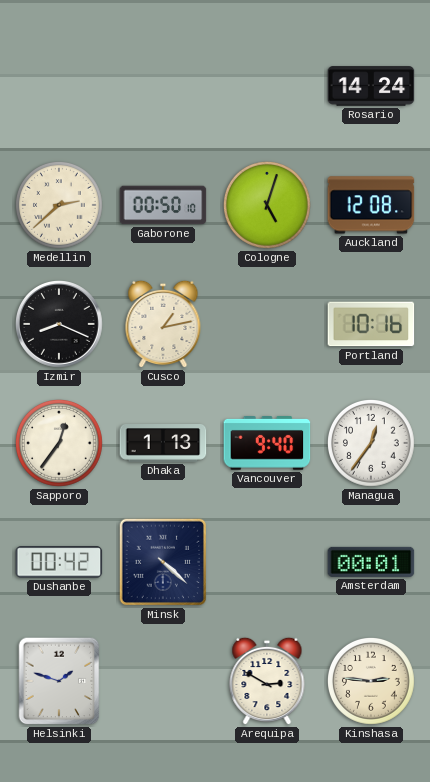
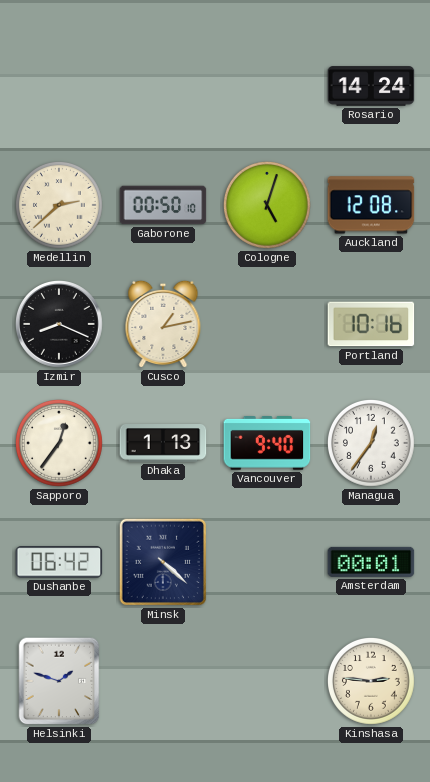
Dushanbe: 00:42 -> 06:42
Arequipa: 2:50 -> none
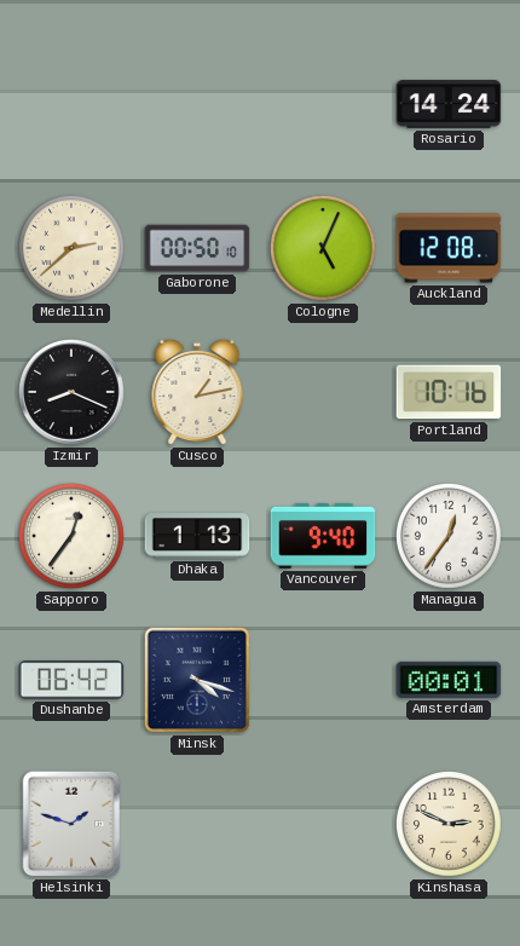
Cologne: 5:03 -> 5:04
Minsk: 4:22 -> 4:18
Kinshasa: 2:46 -> 2:49
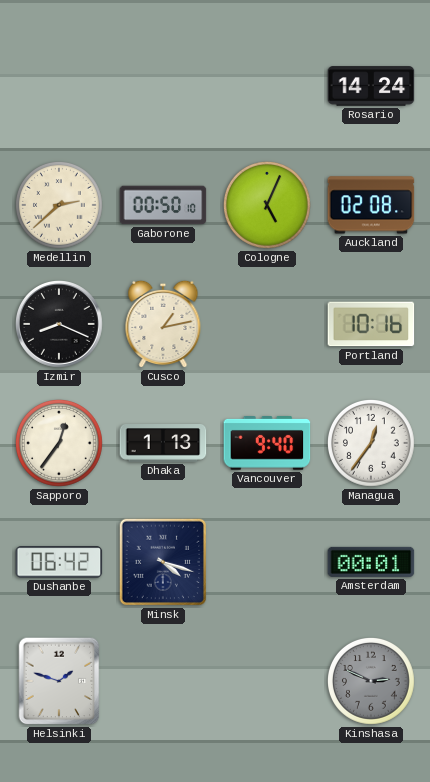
Auckland: 12:08 -> 02:08
Kinshasa dial: cream -> grey
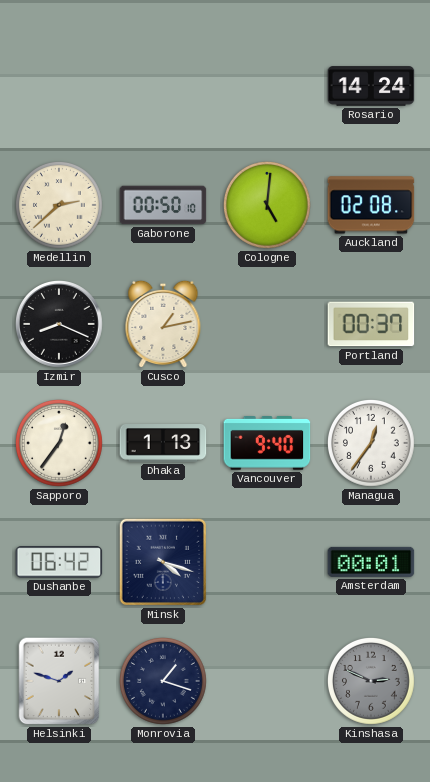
Cologne: 5:04 -> 5:01
Portland: 10:16 -> 00:37
Monrovia: none -> 1:18
